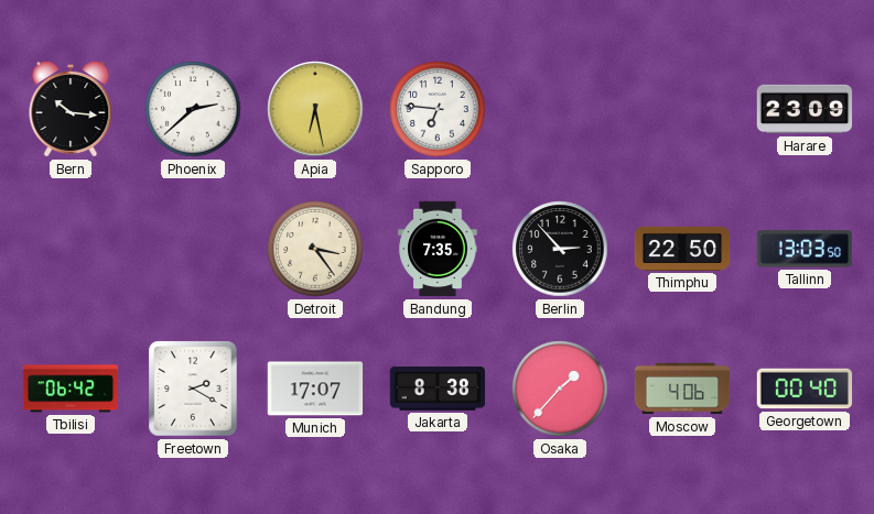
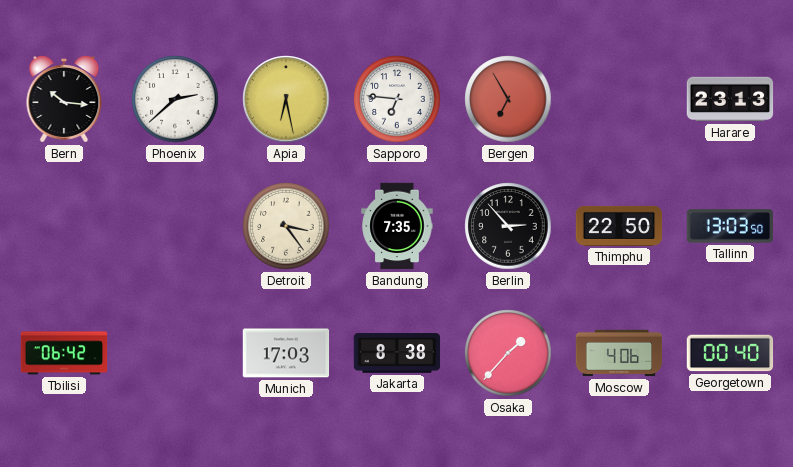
Bergen: none -> 6:55
Harare: 23:09 -> 23:13
Freetown: 2:20 -> none
Munich: 17:07 -> 17:03
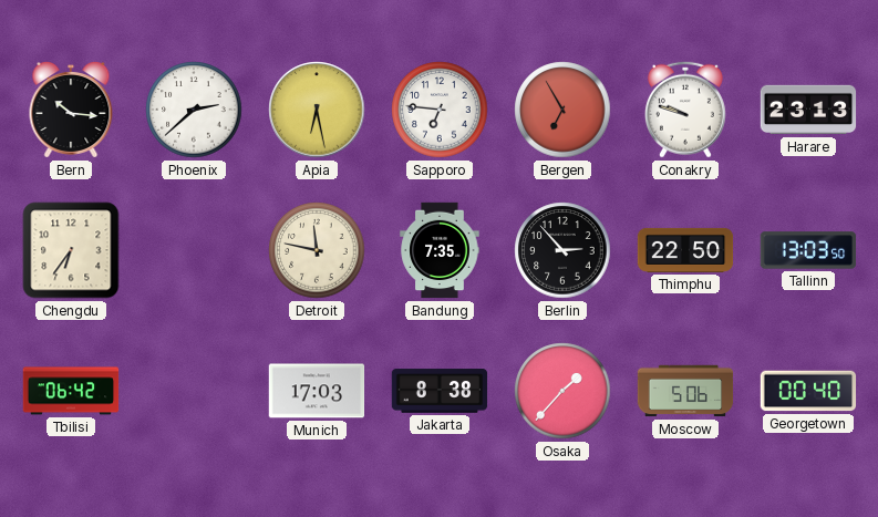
Conakry: none -> 9:48
Chengdu: none -> 6:36
Detroit: 3:24 -> 11:47
Moscow: 4:06 -> 5:06
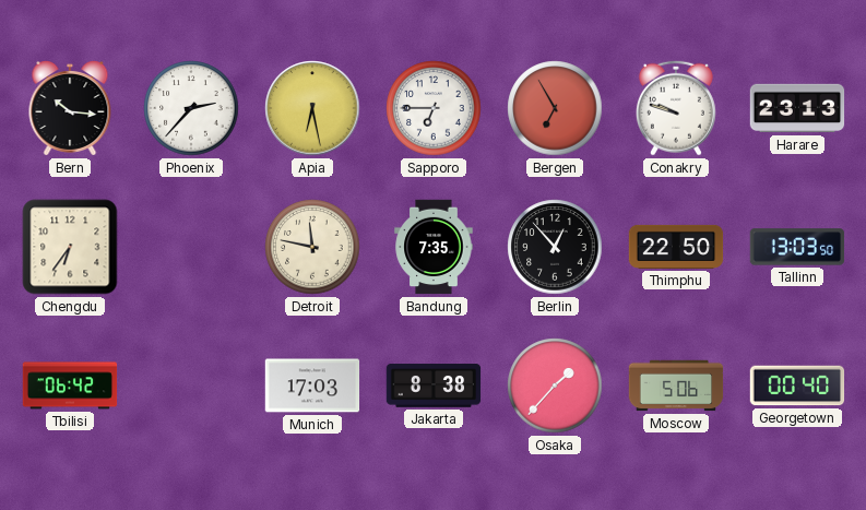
Phoenix: 2:38 -> 2:37
Sapporo: 6:46 -> 6:45
Berlin: 2:53 -> 12:53
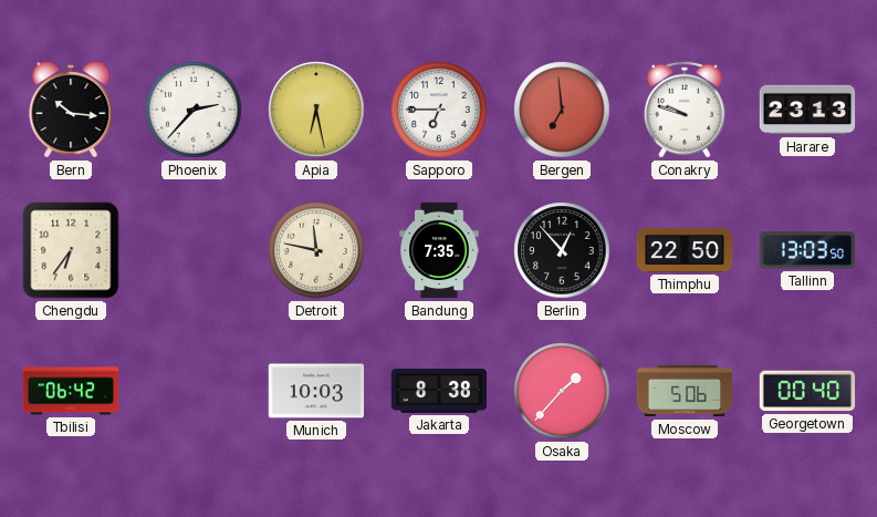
Bergen: 6:55 -> 6:59
Munich: 17:03 -> 10:03
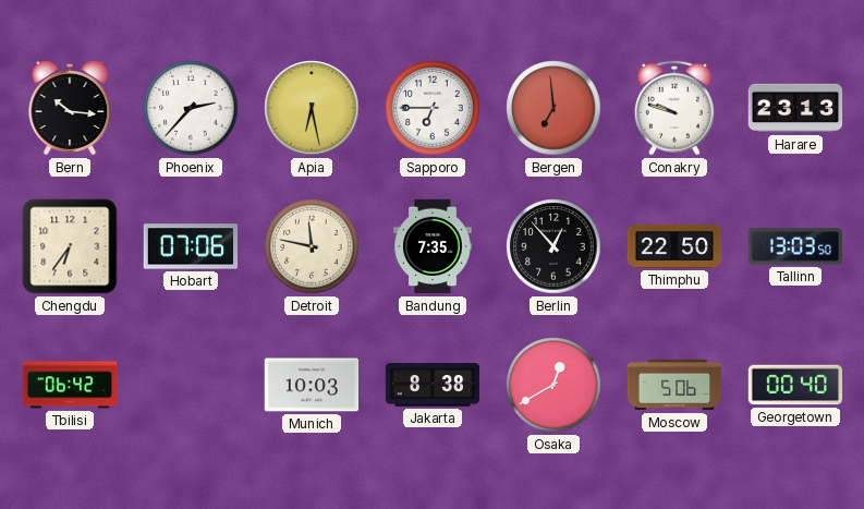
Hobart: none -> 07:06
Osaka: 1:37 -> 12:40
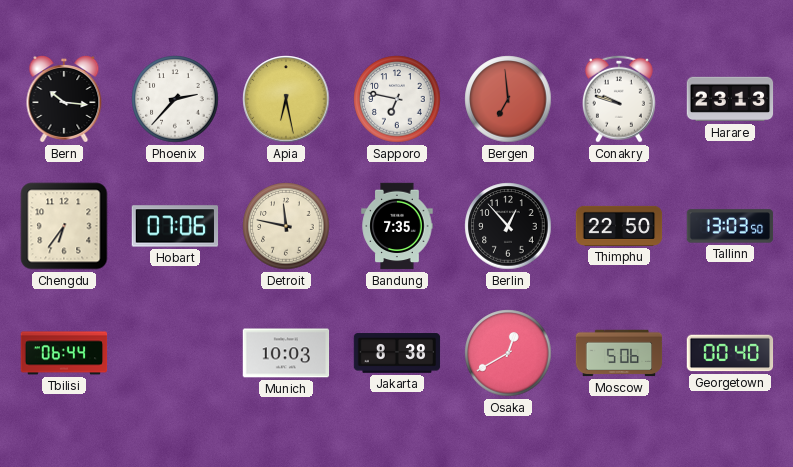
Sapporo: 6:45 -> 6:47
Tbilisi: 06:42 -> 06:44
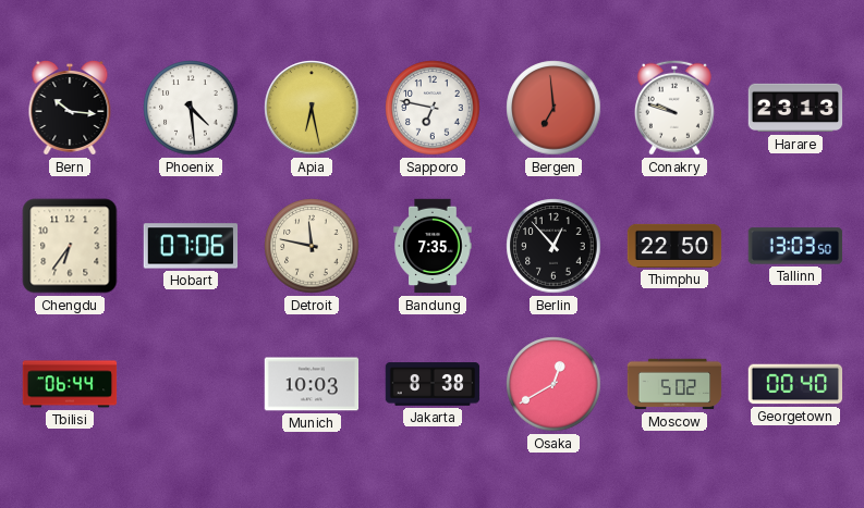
Phoenix: 2:37 -> 4:29
Moscow: 5:06 -> 5:02
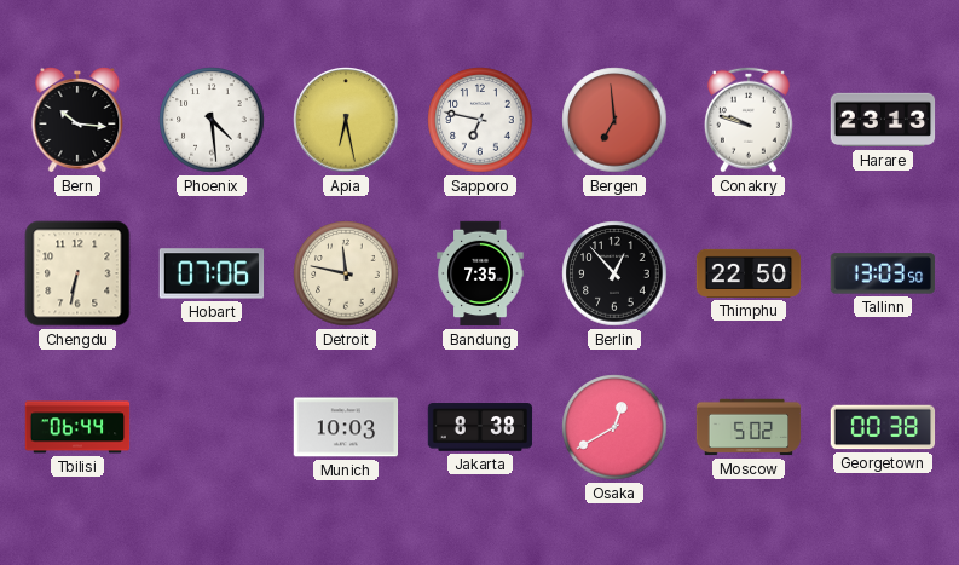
Chengdu: 6:36 -> 6:32
Georgetown: 00:40 -> 00:38
